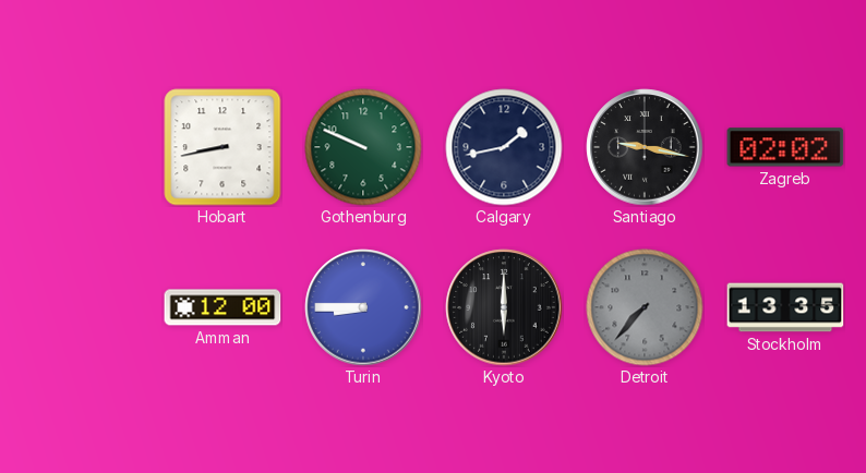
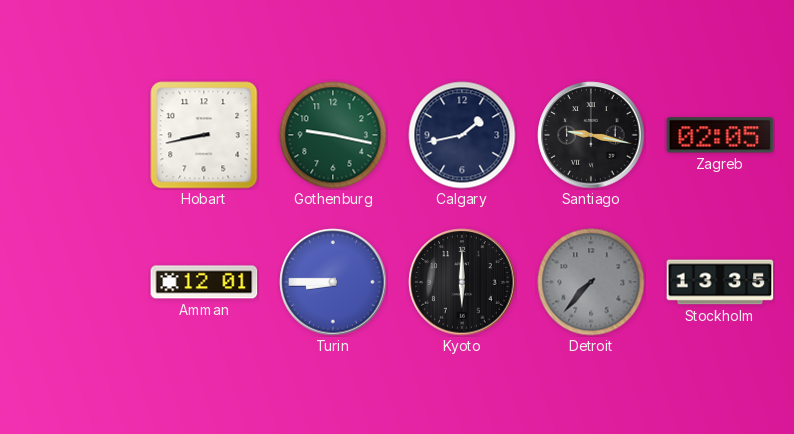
Gothenburg: 9:49 -> 9:17
Zagreb: 02:02 -> 02:05
Amman: 12:00 -> 12:01
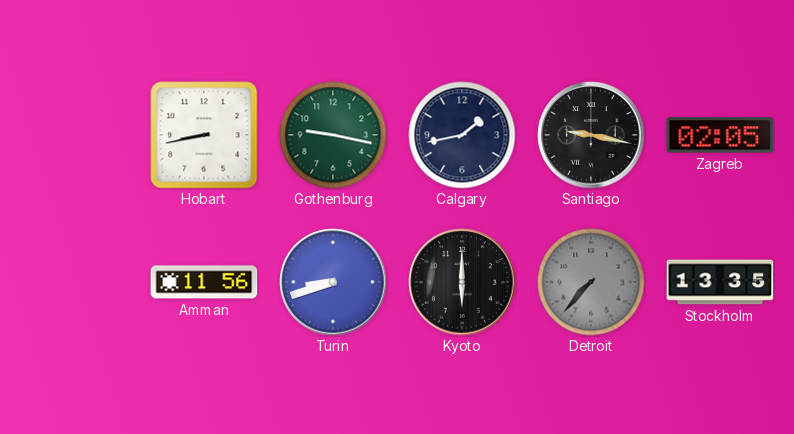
Amman: 12:01 -> 11:56
Turin: 8:45 -> 8:42
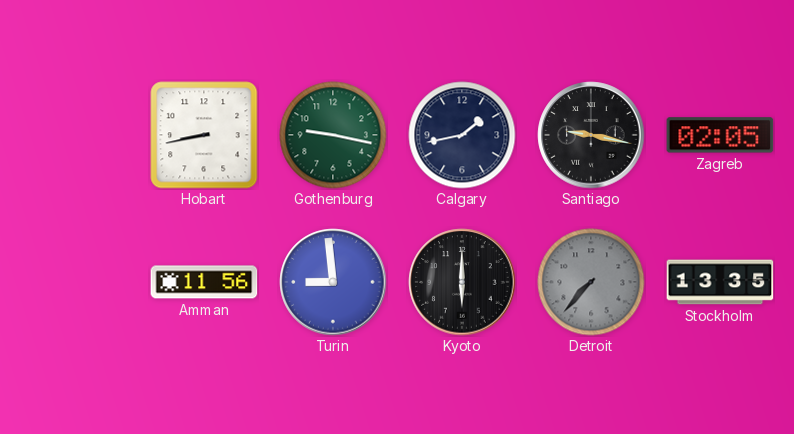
Turin: 8:42 -> 8:59
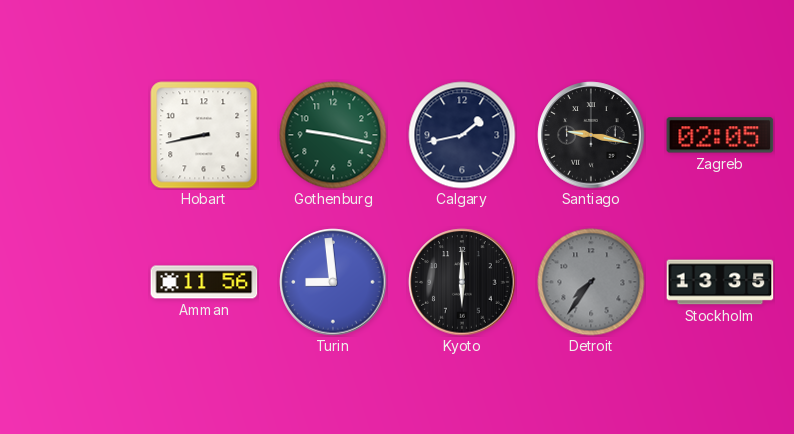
Detroit: 7:37 -> 7:36
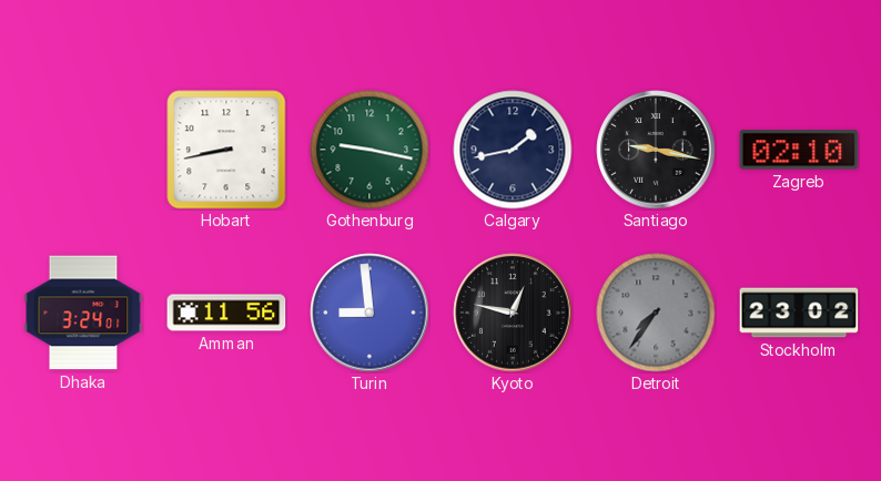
Zagreb: 02:05 -> 02:10
Dhaka: none -> 3:24
Kyoto: 6:00 -> 12:47
Stockholm: 13:35 -> 23:02
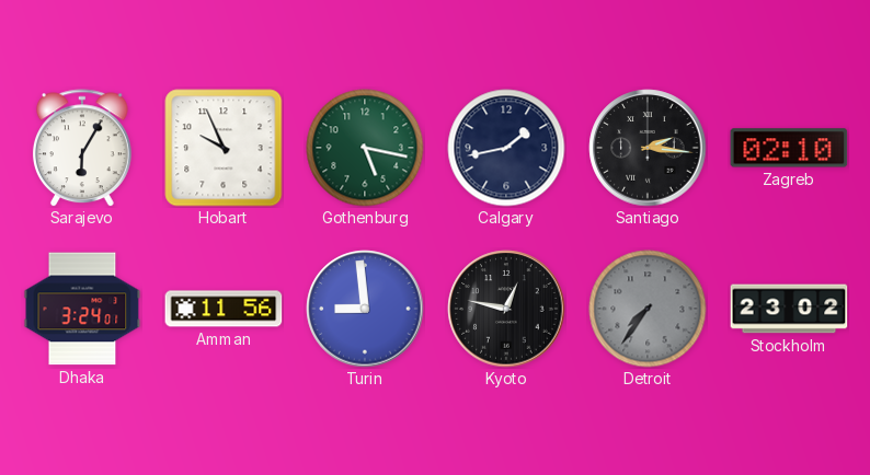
Sarajevo: none -> 6:05
Hobart: 8:43 -> 9:56
Gothenburg: 9:17 -> 5:17
Santiago: 9:17 -> 2:16
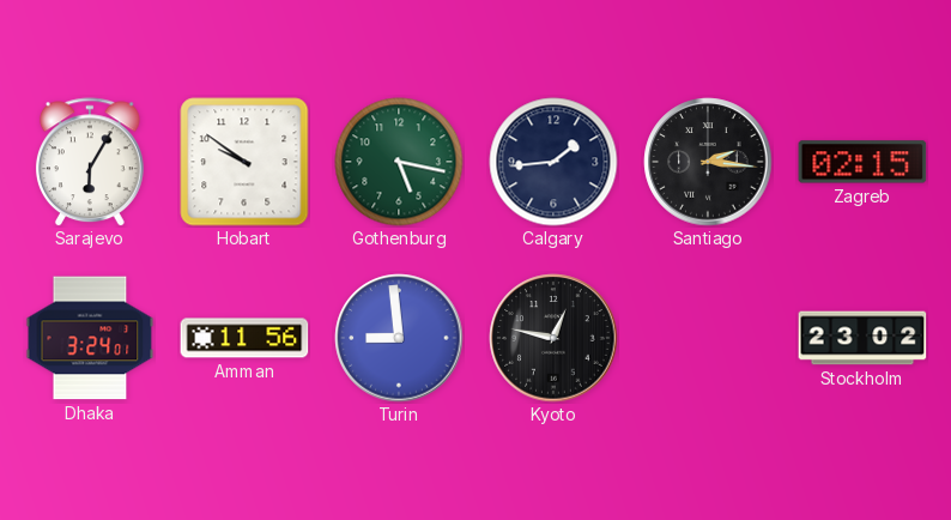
Hobart: 9:56 -> 9:51
Calgary: 1:43 -> 1:44
Zagreb: 02:10 -> 02:15
Detroit: 7:36 -> none
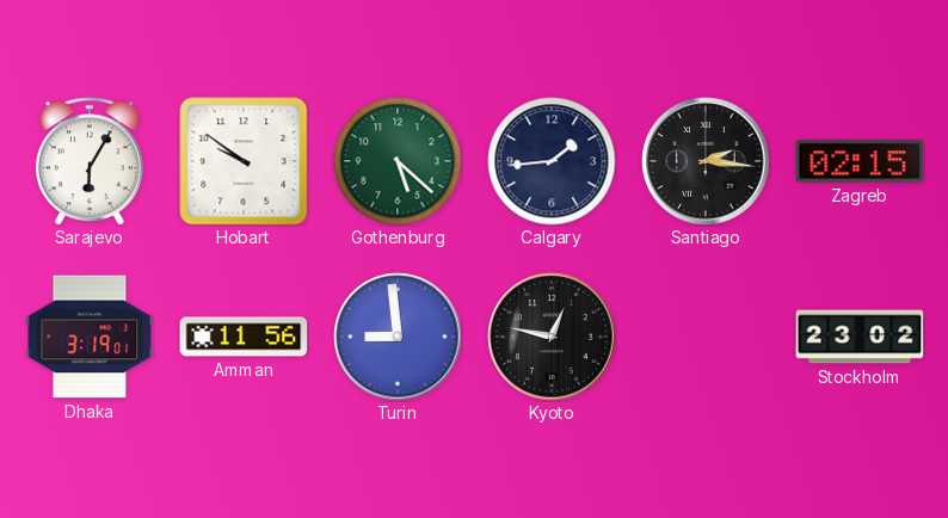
Gothenburg: 5:17 -> 5:22
Dhaka: 3:24 -> 3:19
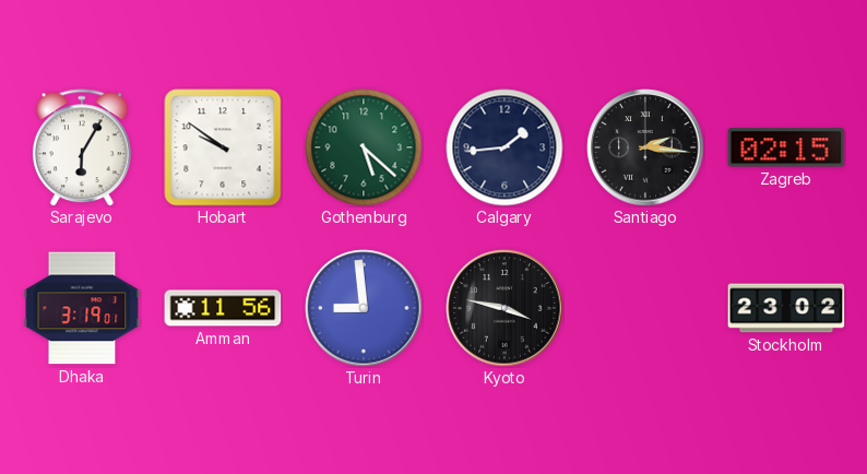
Kyoto: 12:47 -> 3:47
